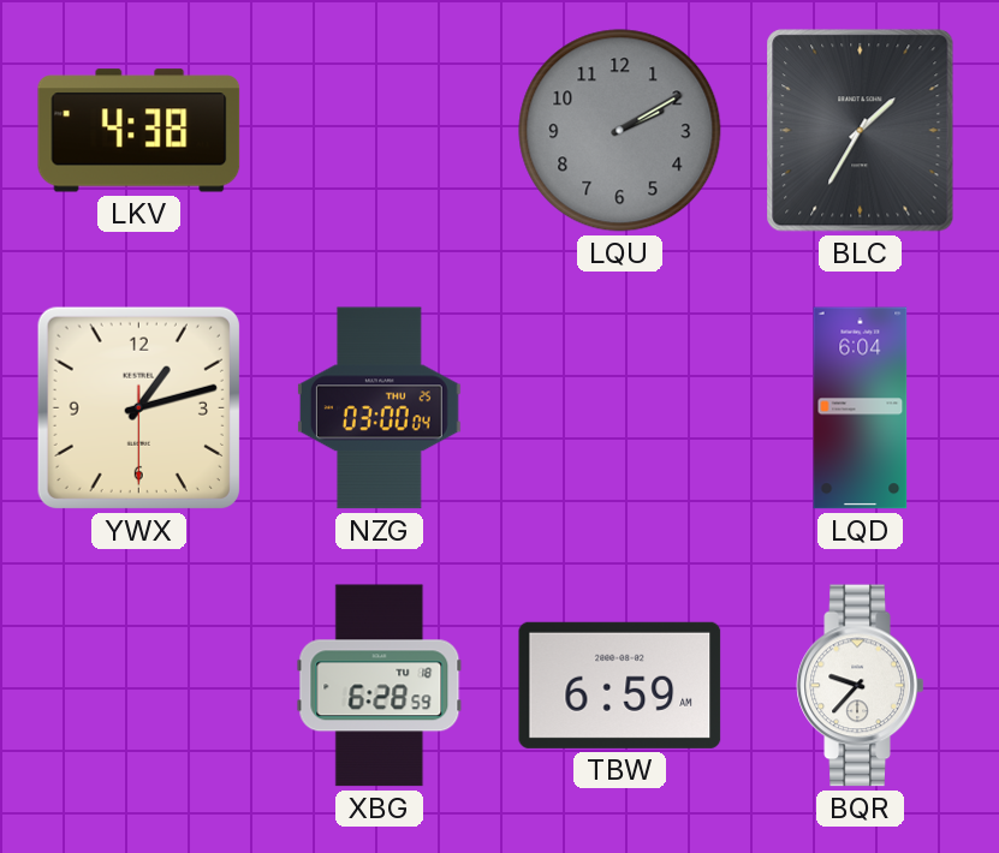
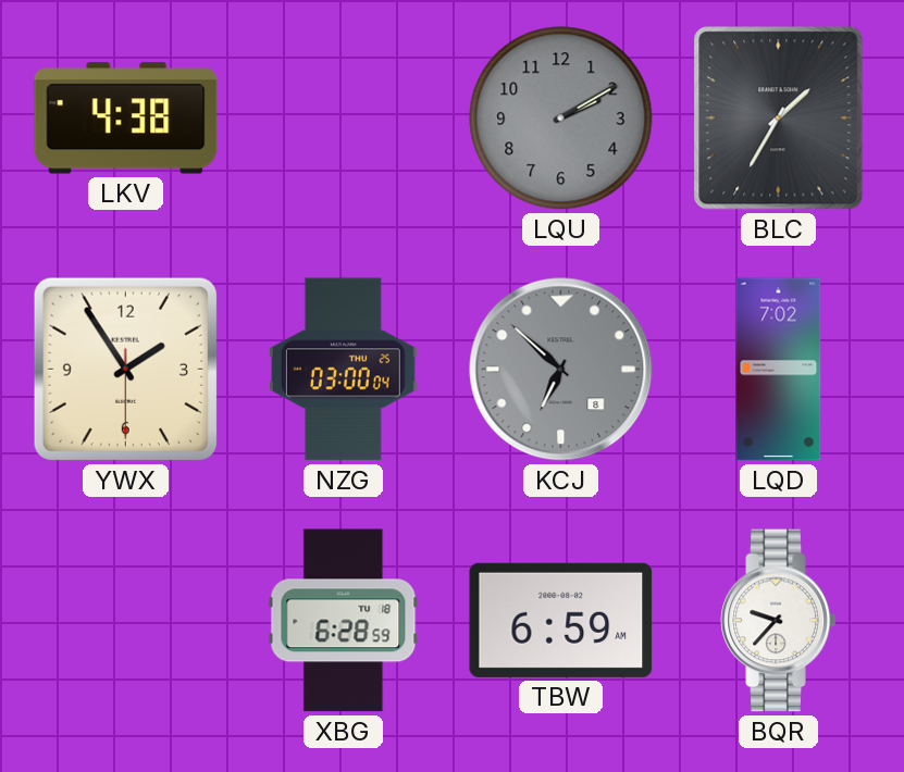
YWX: 1:12 -> 1:54
KCJ: none -> 6:52
LQD: 6:04 -> 7:02
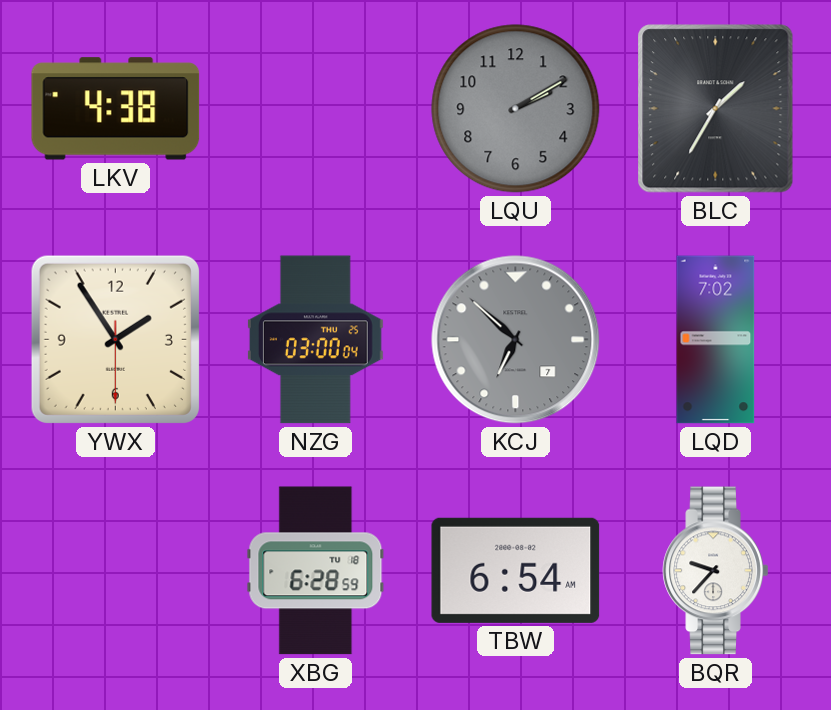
KCJ date: 8 -> 7
TBW: 6:59 -> 6:54
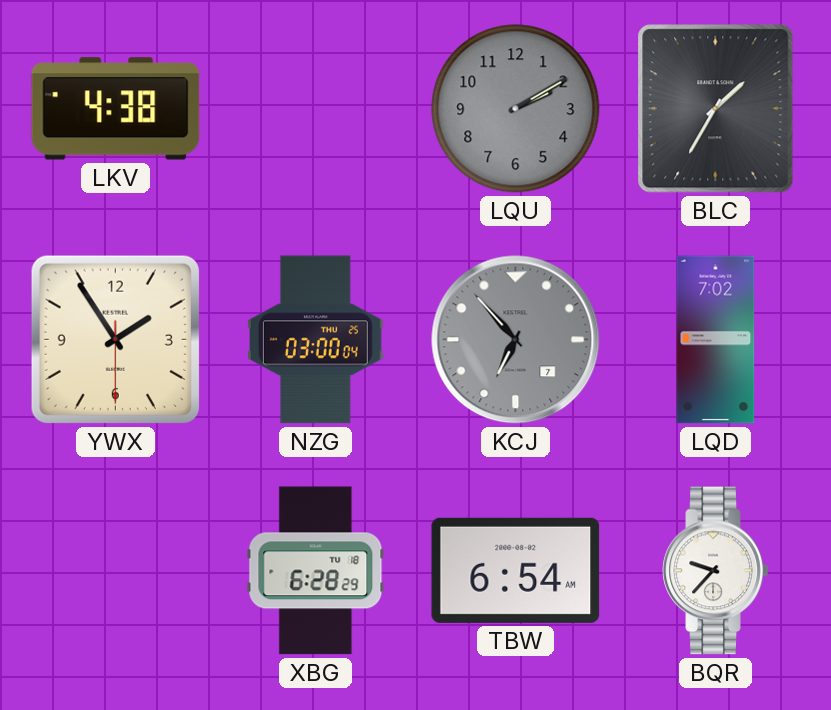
KCJ: 6:52 -> 6:53
XBG: 6:28:59 -> 6:28:29
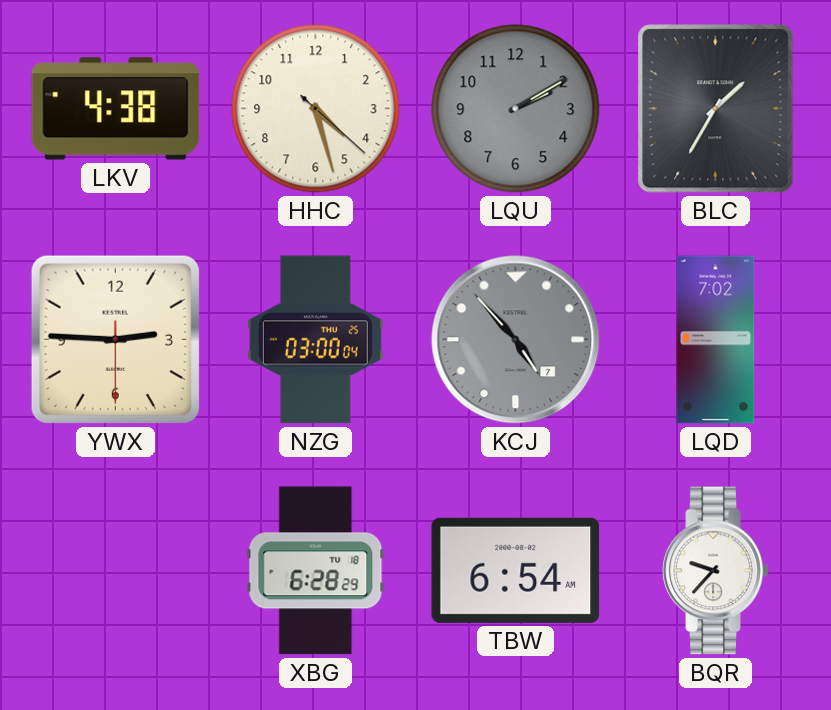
HHC: none -> 4:27
YWX: 1:54 -> 2:45
KCJ: 6:53 -> 4:53
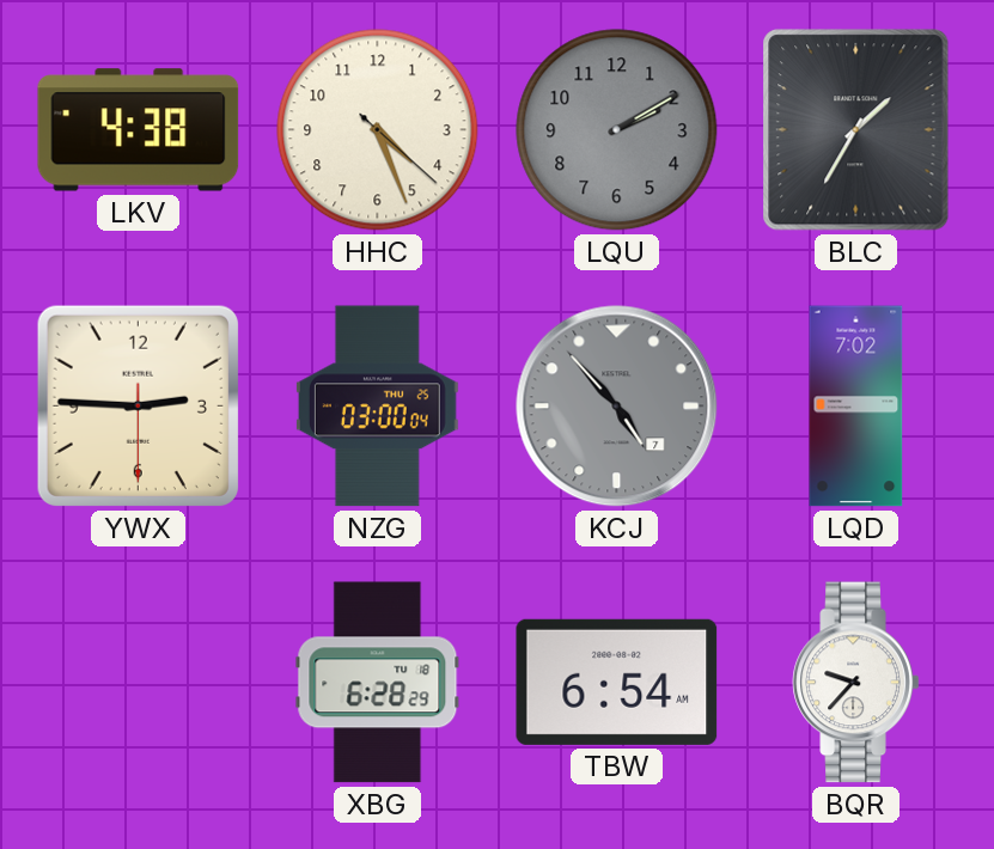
HHC: 4:27 -> 4:26
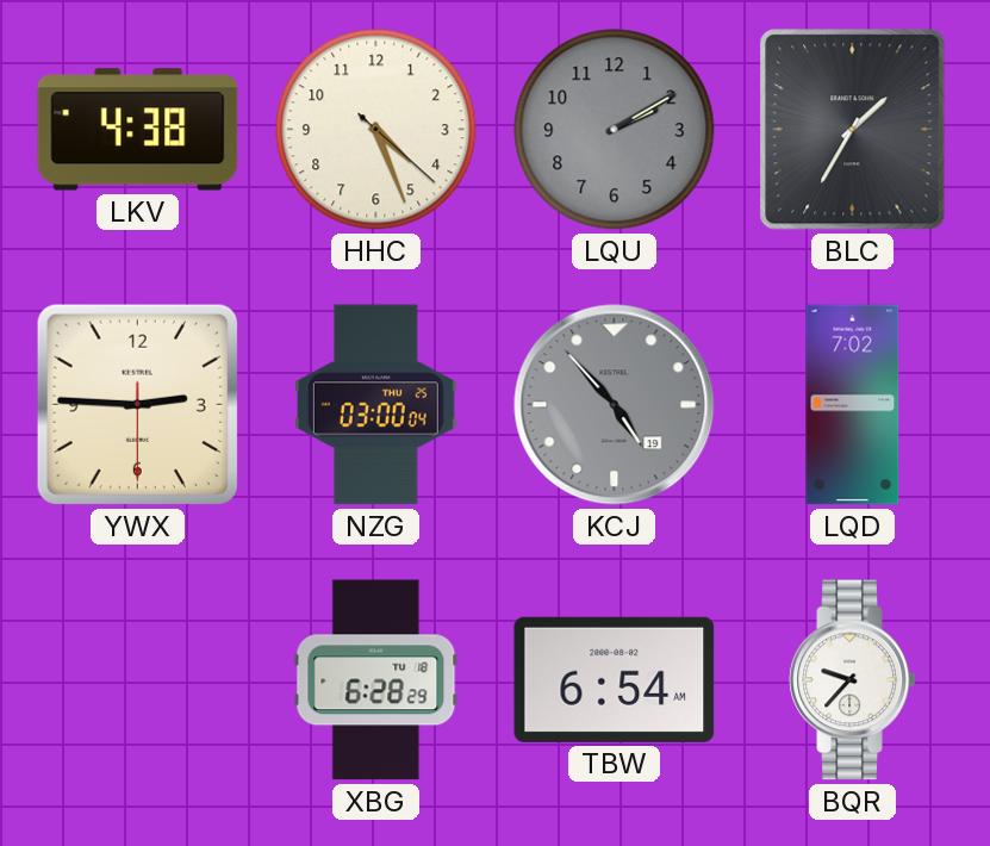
KCJ date: 7 -> 19
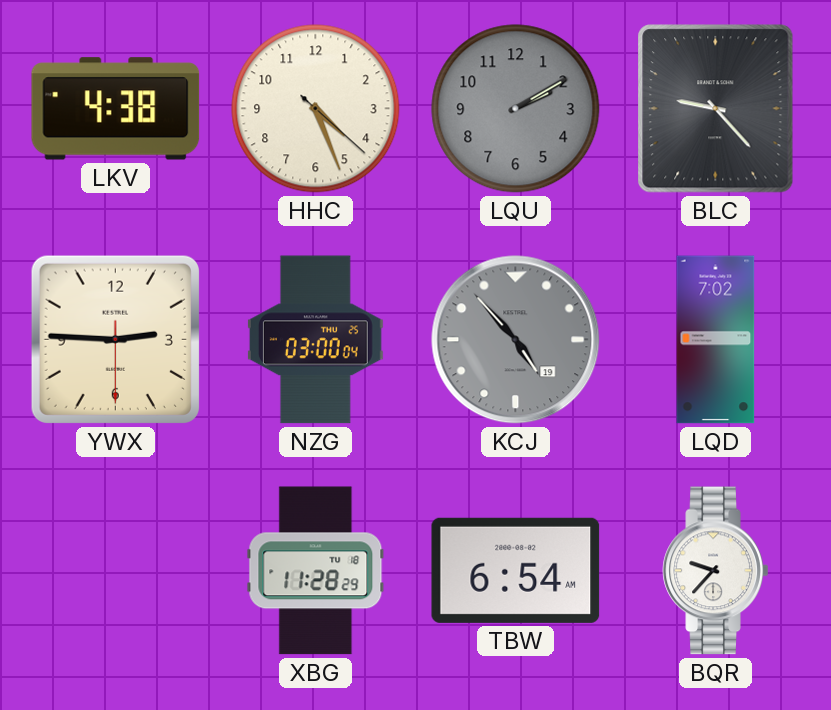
BLC: 1:35 -> 9:23
XBG: 6:28 -> 11:28
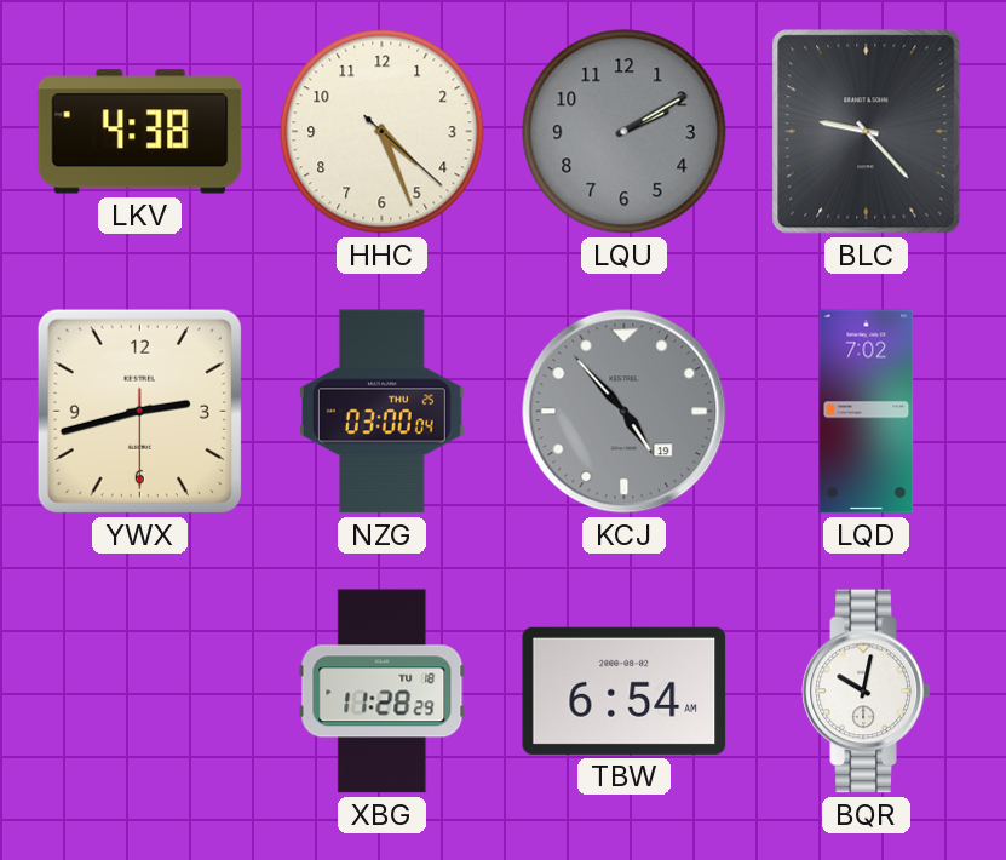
YWX: 2:45 -> 2:42
BQR: 9:37 -> 10:02
